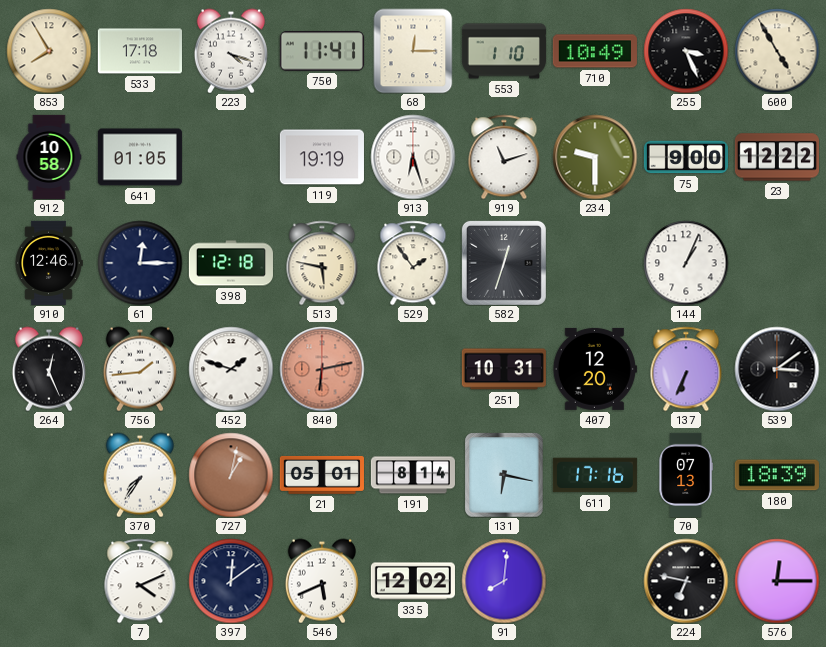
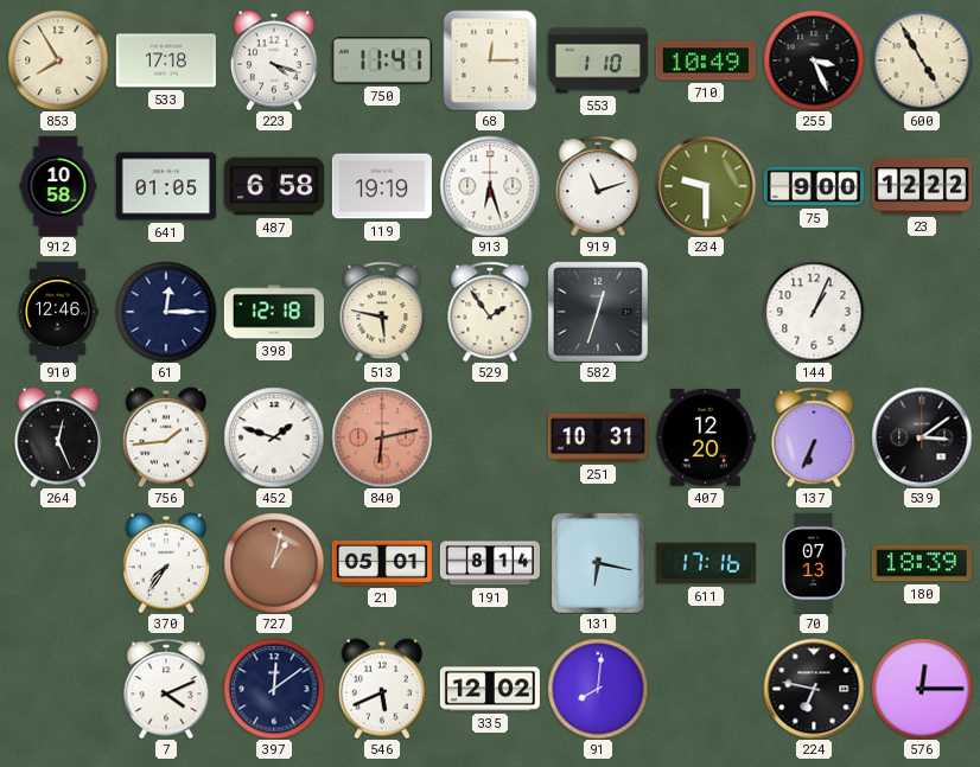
487: none -> 6:58
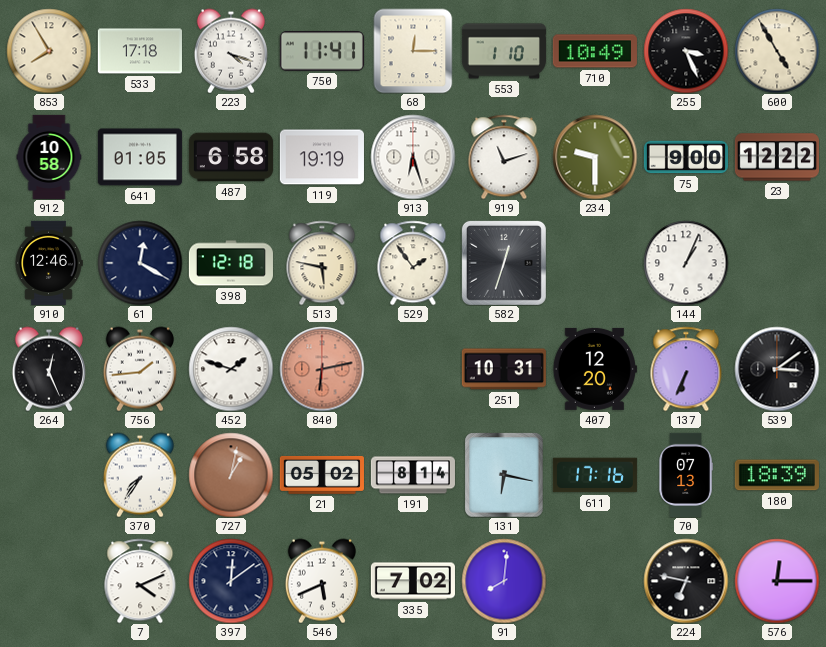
61: 12:15 -> 12:20
21: 05:01 -> 05:02
335: 12:02 -> 7:02
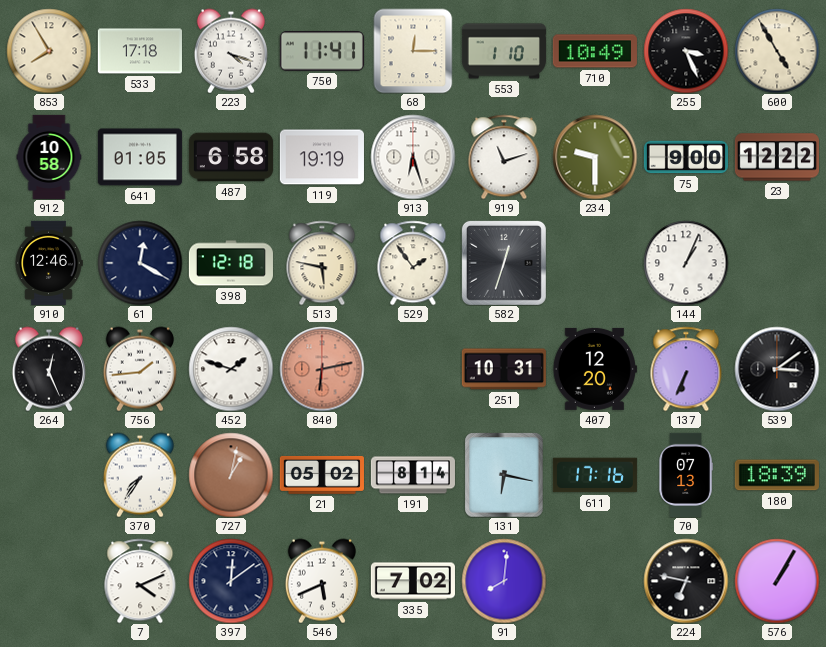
576: 12:15 -> 1:05
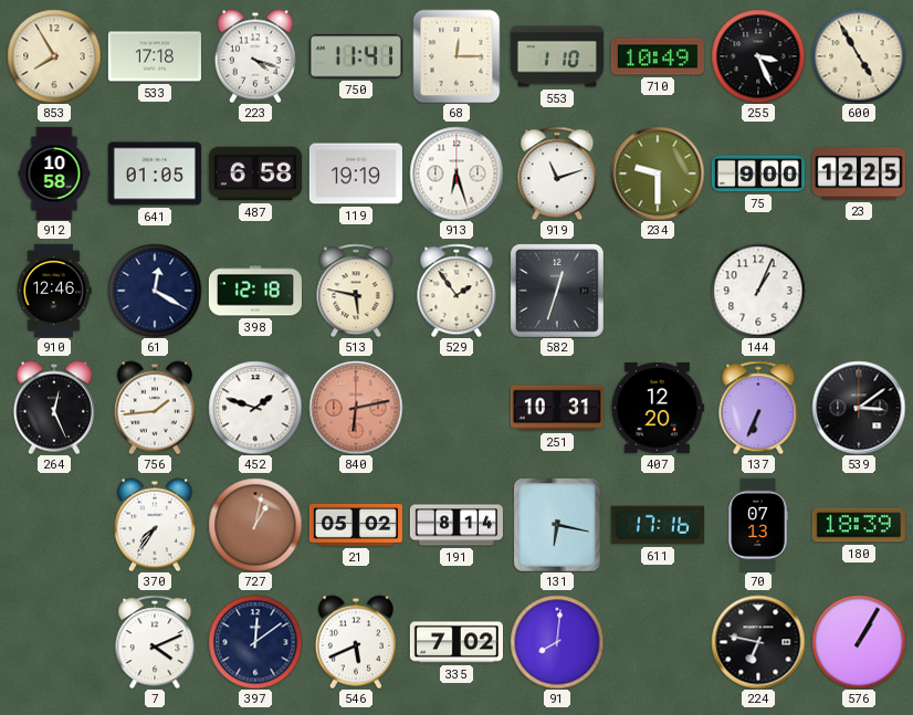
23: 12:22 -> 12:25
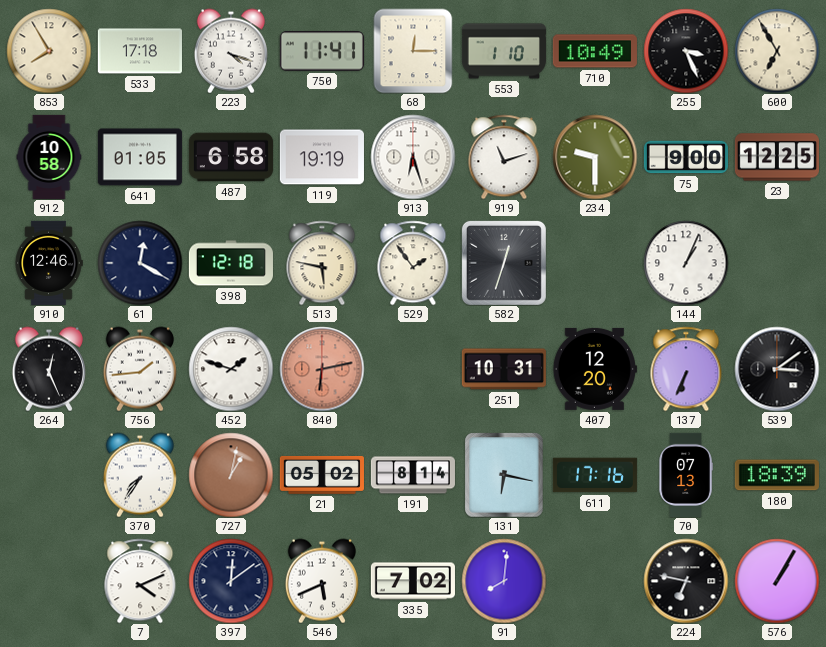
600: 4:55 -> 6:55
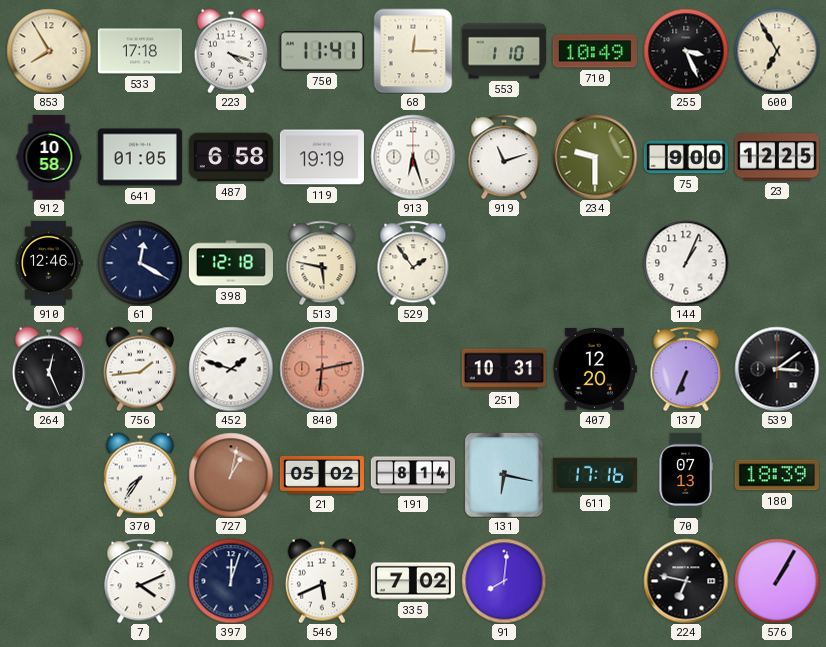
582: 12:33 -> none
397: 12:09 -> 12:03
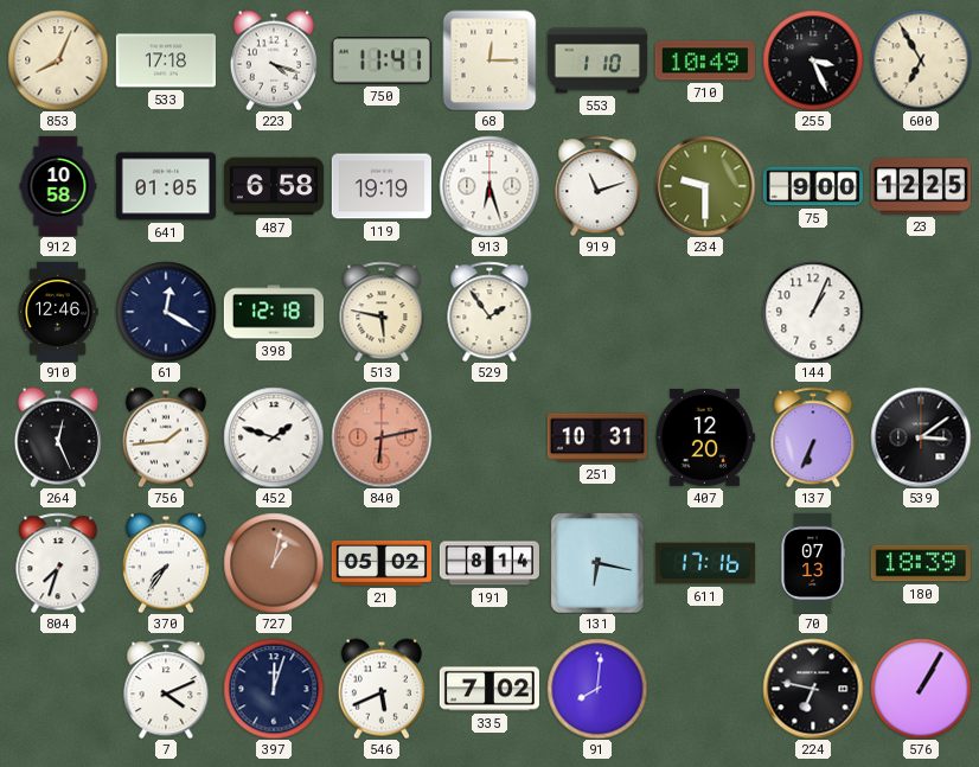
853: 7:55 -> 8:04
804: none -> 7:33
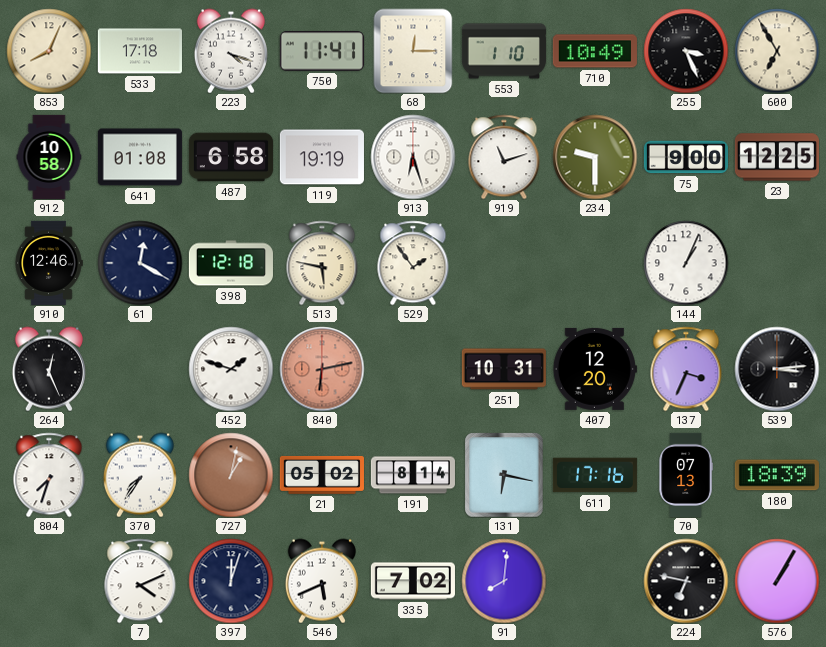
641: 01:05 -> 01:08
756: 1:44 -> none
137: 6:34 -> 3:34
539: 3:09 -> 3:14
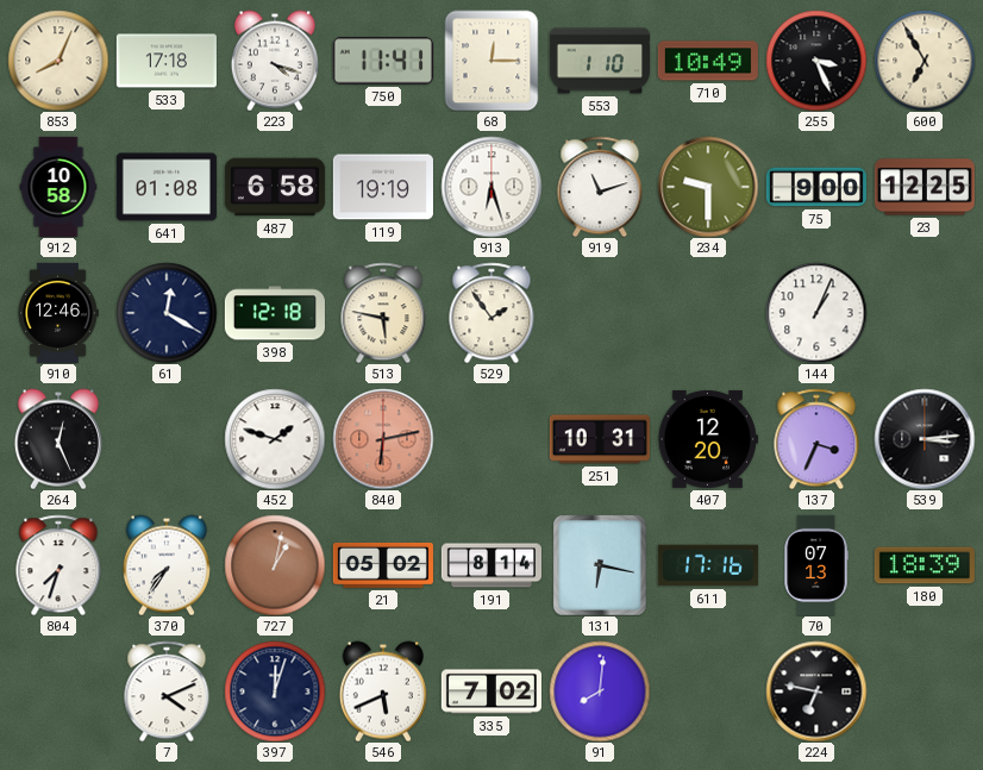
576: 1:05 -> none
